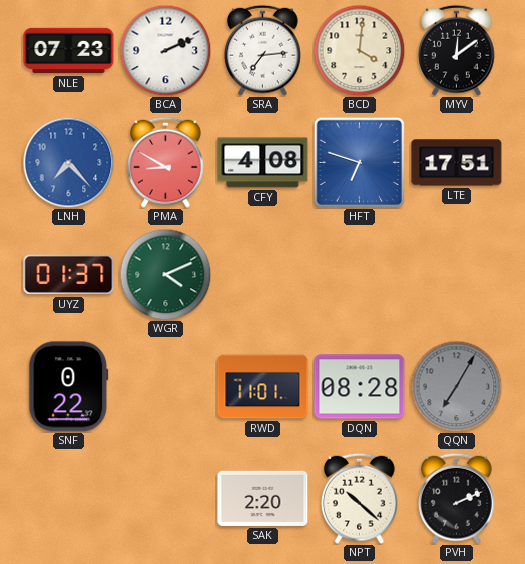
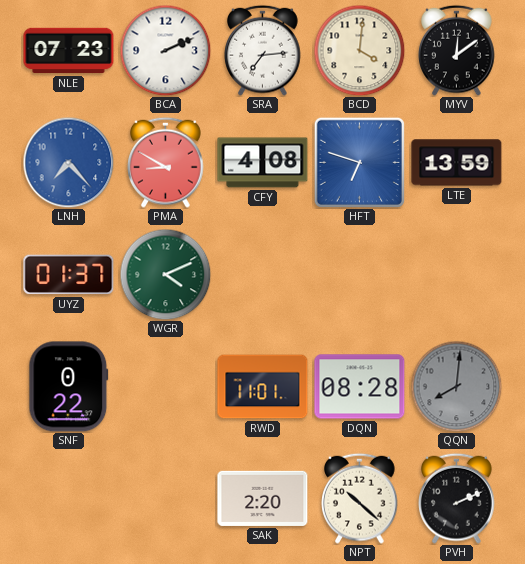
LTE: 17:51 -> 13:59
QQN: 7:05 -> 8:01
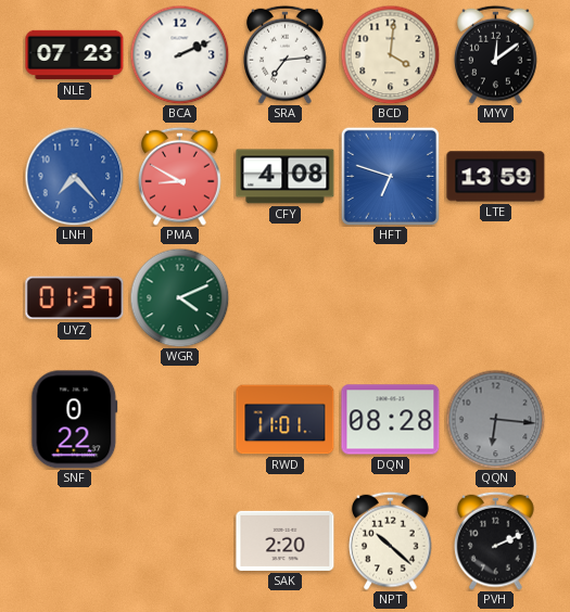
QQN: 8:01 -> 6:16
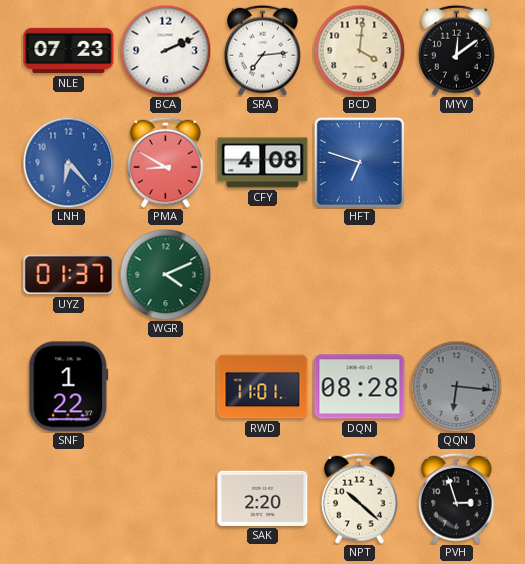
LNH: 7:23 -> 6:23
LTE: 13:59 -> none
SNF: 0:22 -> 1:22
PVH: 2:11 -> 2:57
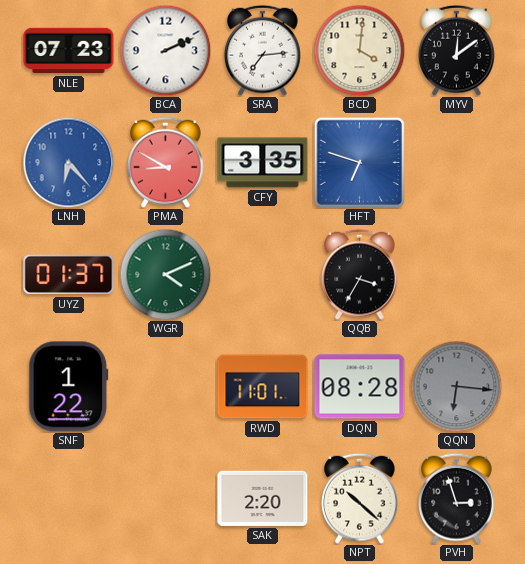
CFY: 4:08 -> 3:35
QQB: none -> 3:35
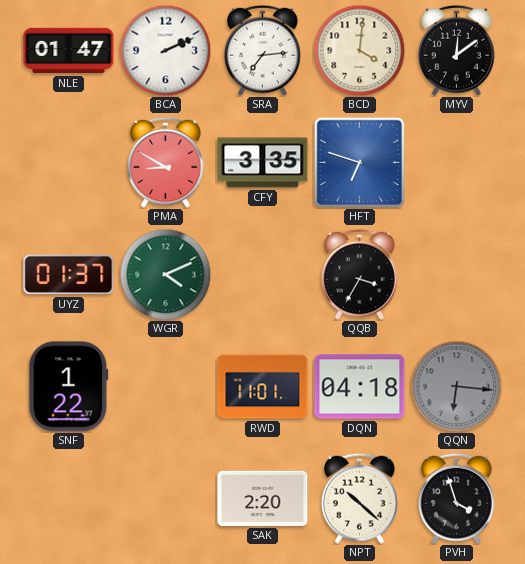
NLE: 07:23 -> 01:47
LNH: 6:23 -> none
DQN: 08:28 -> 04:18
PVH: 2:57 -> 3:57
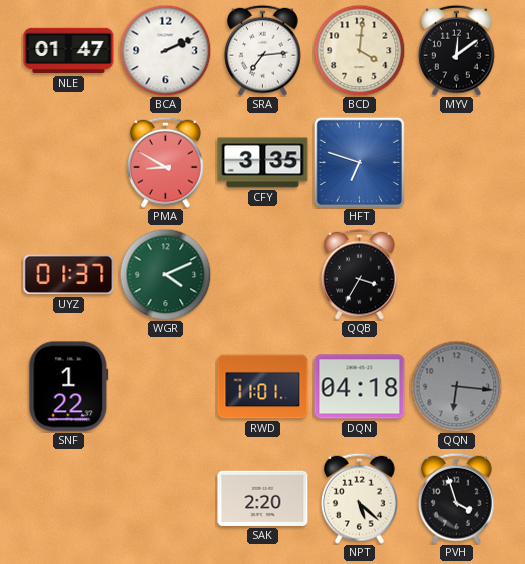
NPT: 10:22 -> 5:22
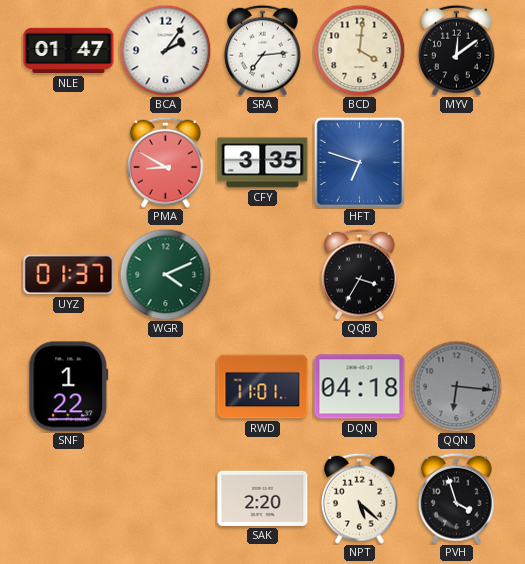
BCA: 2:11 -> 2:06
